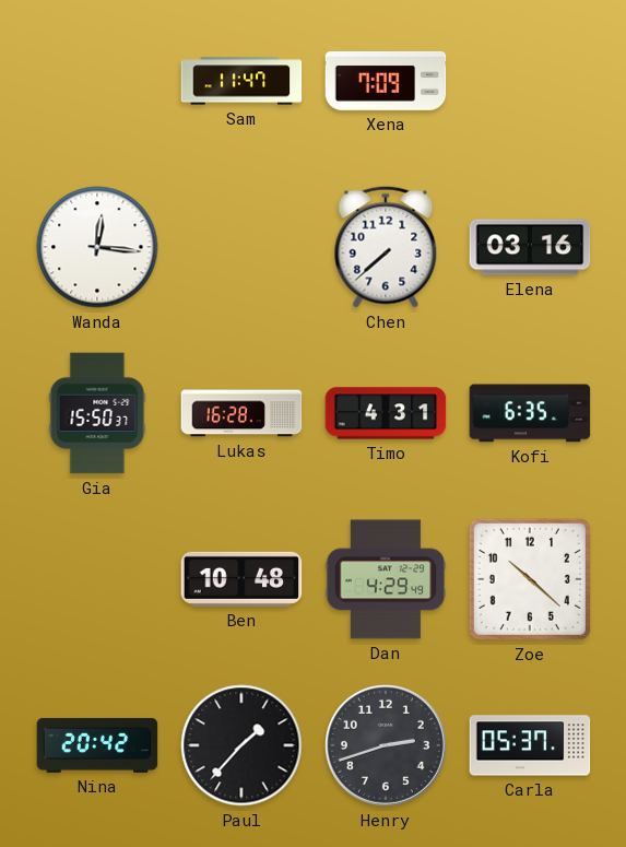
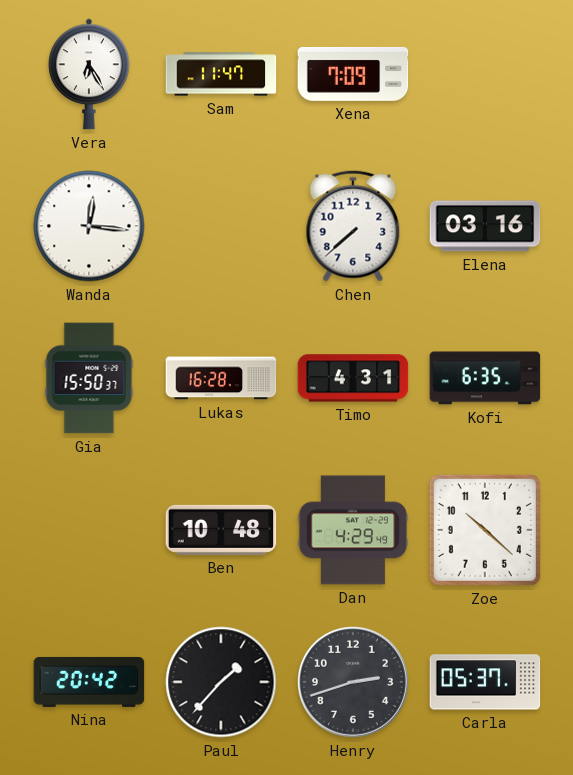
Vera: none -> 6:25
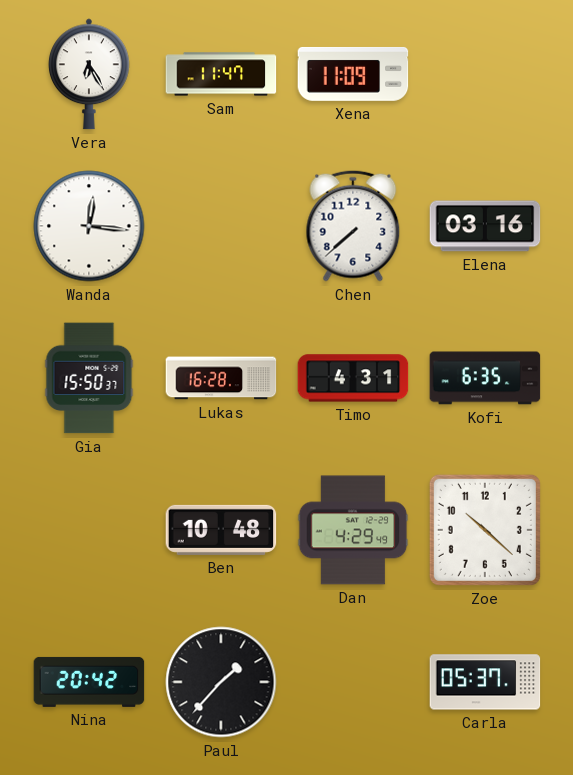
Xena: 7:09 -> 11:09
Henry: 2:42 -> none
